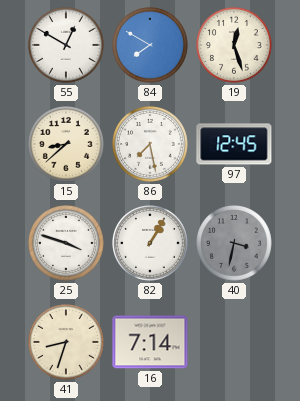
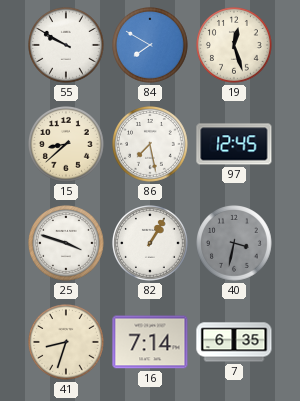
55: 12:50 -> 9:50
7: none -> 6:35
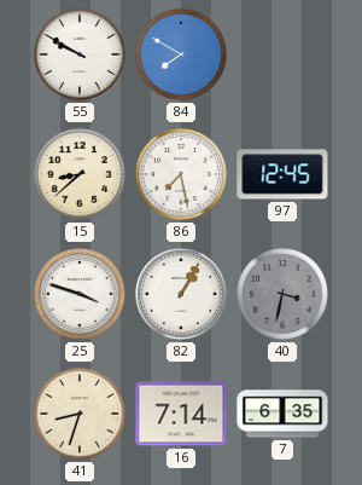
19: 12:27 -> none
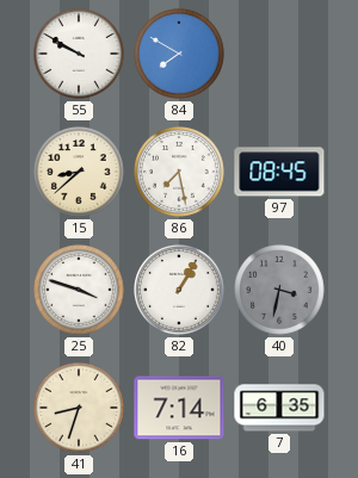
97: 12:45 -> 08:45
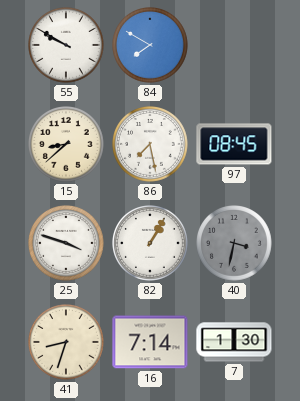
7: 6:35 -> 1:30
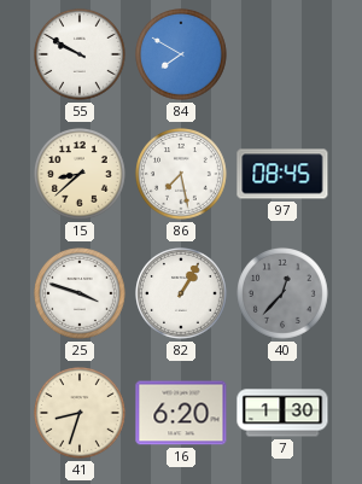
40: 3:32 -> 12:37
16: 7:14 -> 6:20
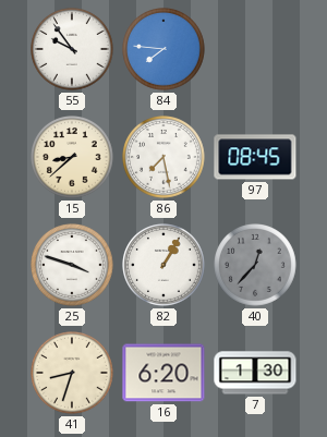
55: 9:50 -> 9:54
84: 7:50 -> 7:46
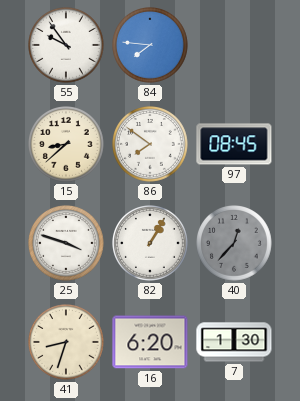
86: 7:28 -> 7:51
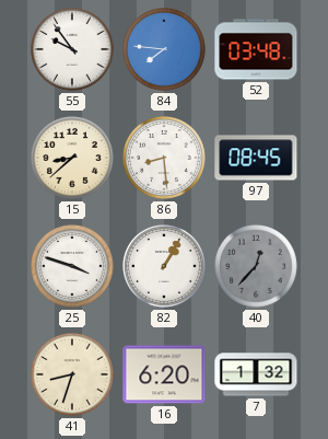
52: none -> 03:48
86: 7:51 -> 8:29
7: 1:30 -> 1:32
